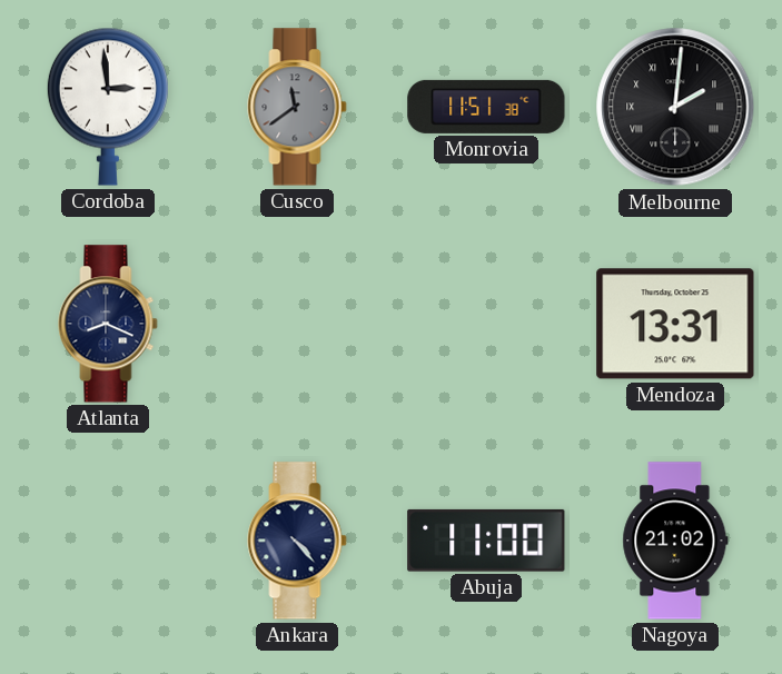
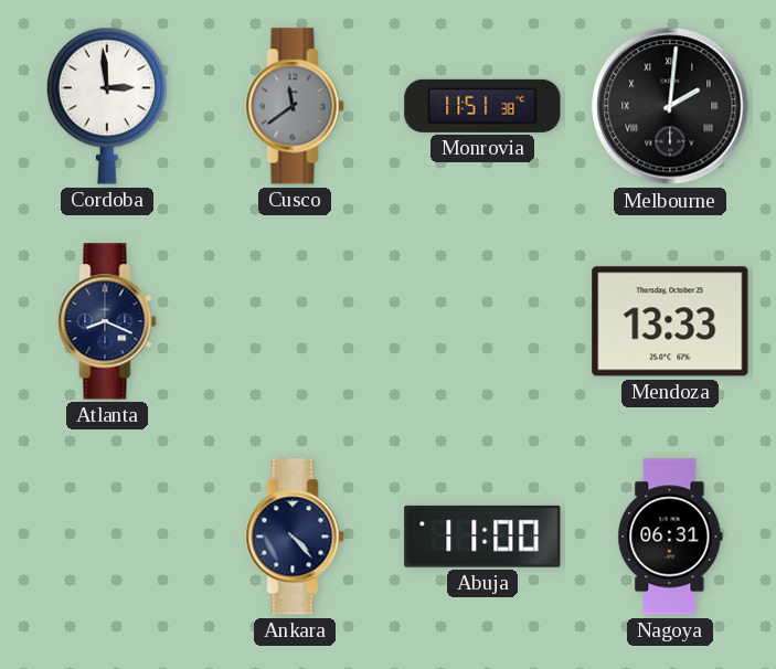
Mendoza: 13:31 -> 13:33
Nagoya: 21:02 -> 06:31
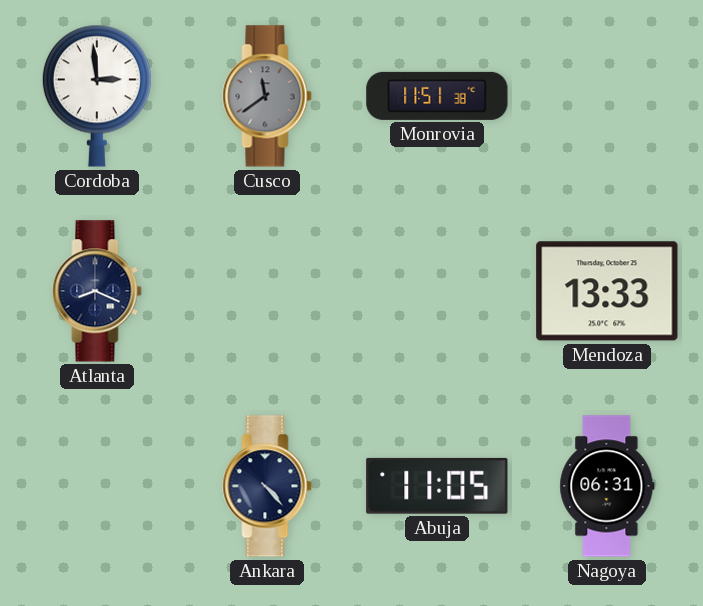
Melbourne: 2:01 -> none
Abuja: 11:00 -> 11:05
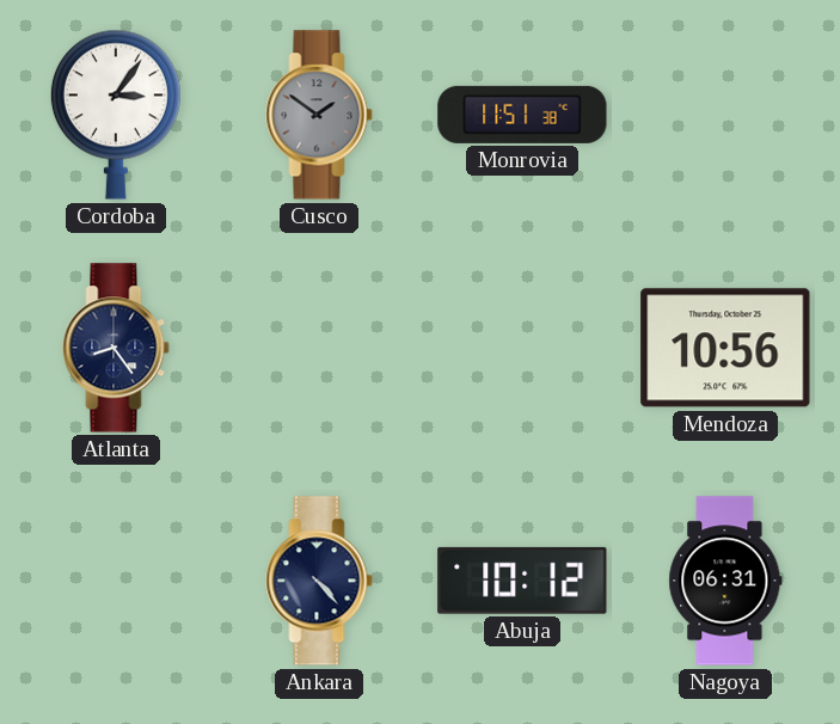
Cordoba: 2:59 -> 3:06
Cusco: 11:39 -> 1:51
Atlanta: 8:19 -> 8:24
Mendoza: 13:33 -> 10:56
Abuja: 11:05 -> 10:12
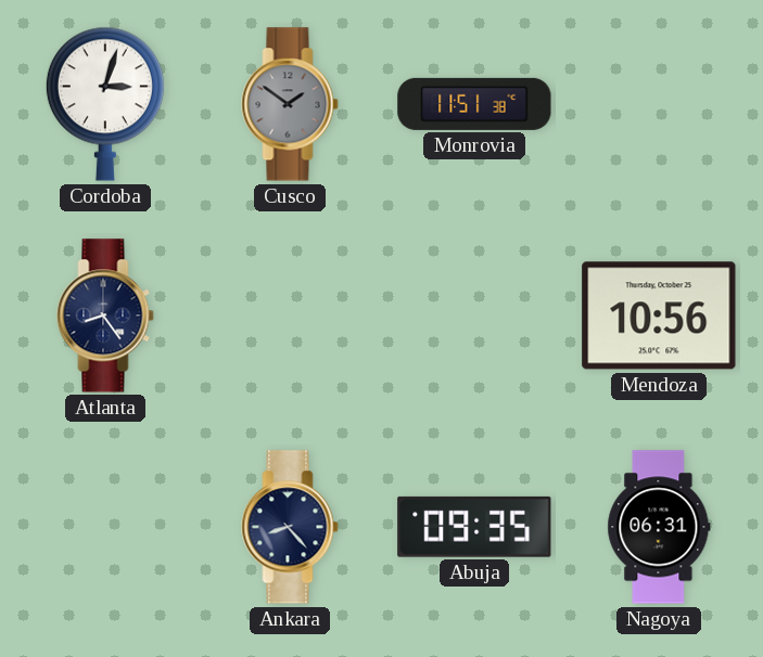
Cordoba: 3:06 -> 3:03
Ankara: 4:23 -> 8:23
Abuja: 10:12 -> 09:35
